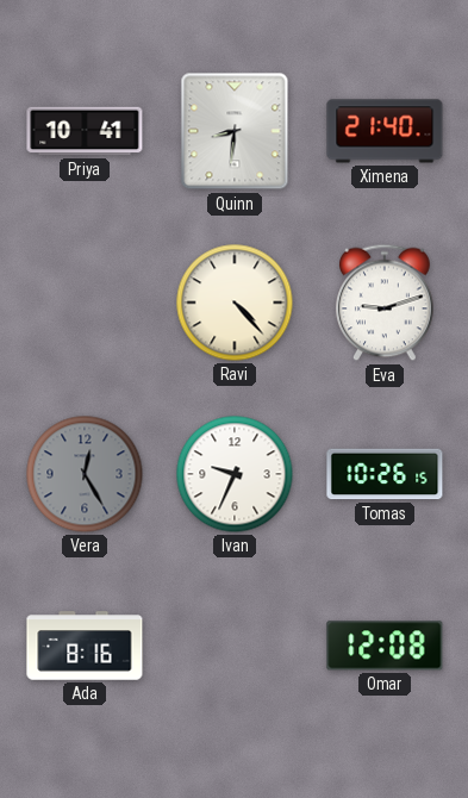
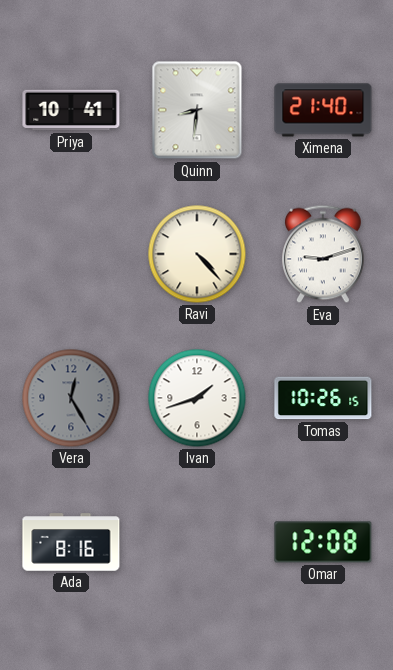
Ivan: 9:34 -> 1:42
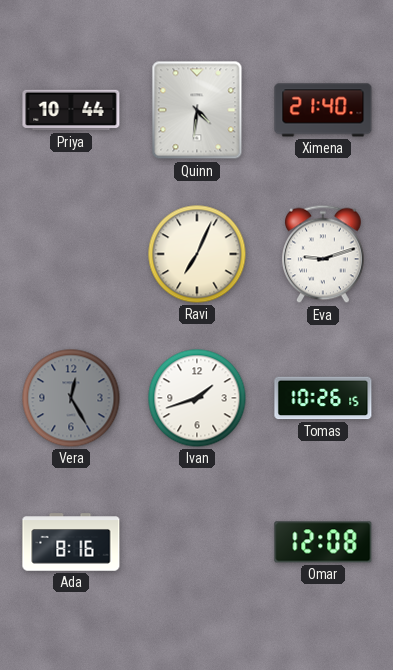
Priya: 10:41 -> 10:44
Quinn: 8:31 -> 4:31
Ravi: 4:23 -> 7:04
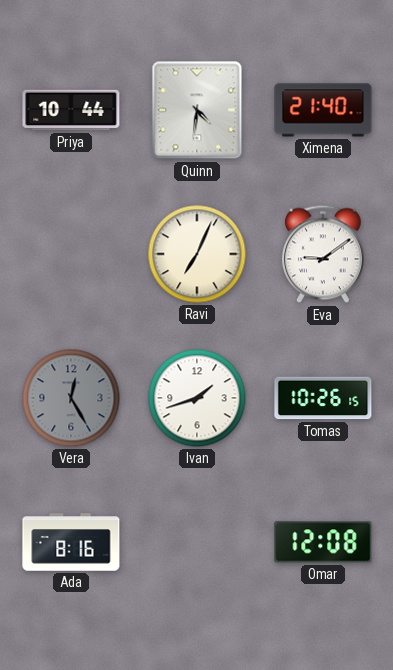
Eva: 9:12 -> 9:09
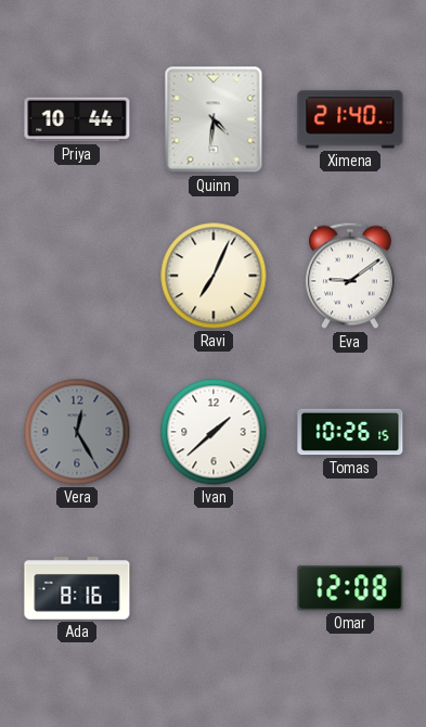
Ivan: 1:42 -> 1:38
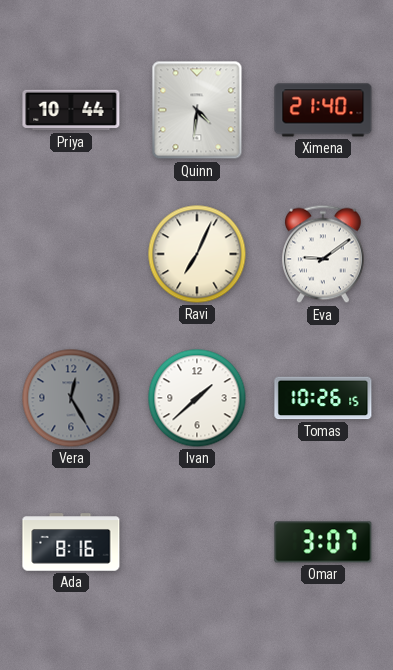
Omar: 12:08 -> 3:07
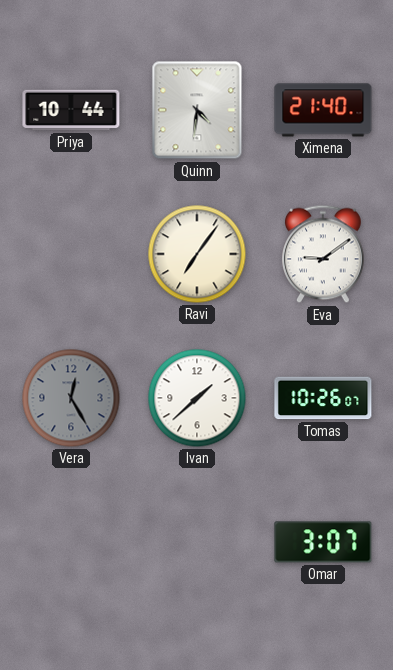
Ravi: 7:04 -> 7:06
Tomas: 10:26:15 -> 10:26:07
Ada: 8:16 -> none
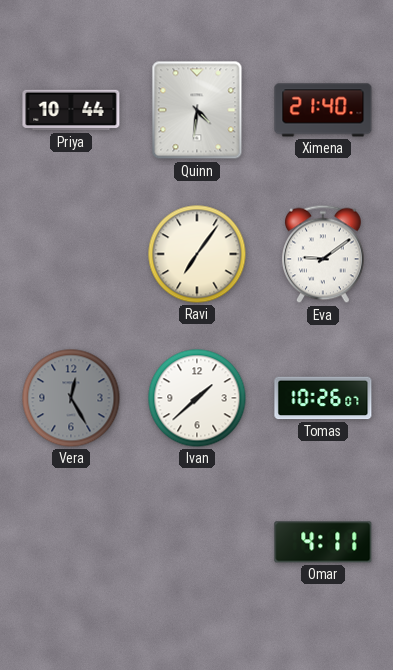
Omar: 3:07 -> 4:11
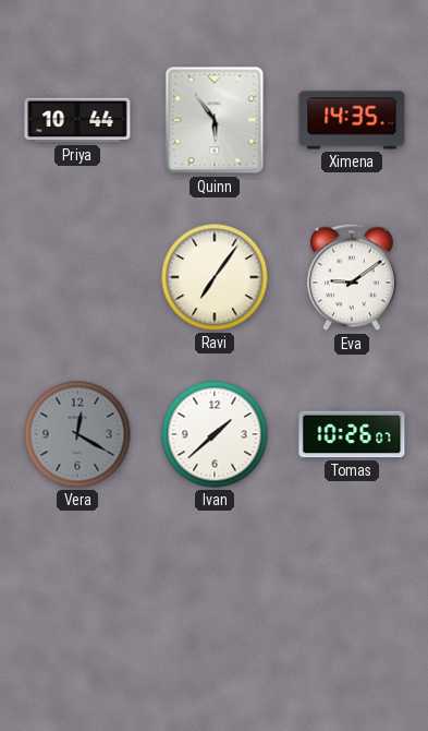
Quinn: 4:31 -> 5:54
Ximena: 21:40 -> 14:35
Vera: 12:25 -> 12:20
Omar: 4:11 -> none
